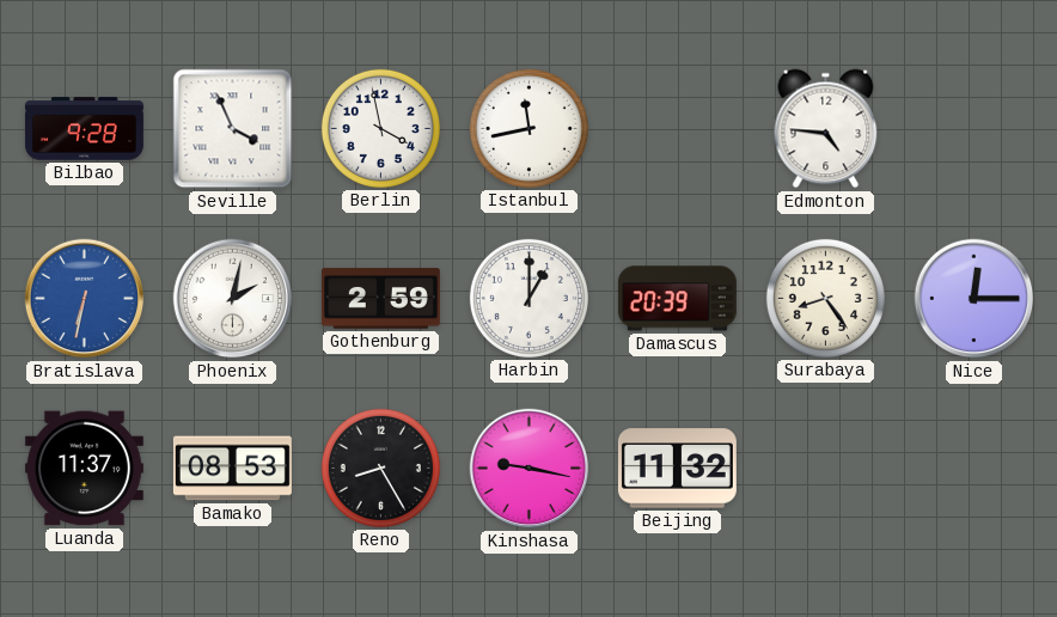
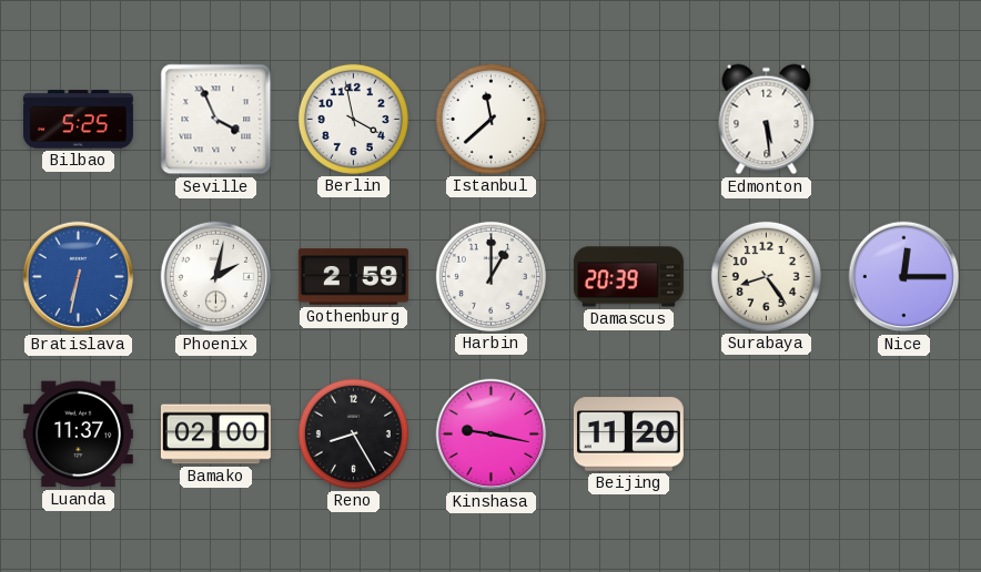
Bilbao: 9:28 -> 5:25
Istanbul: 11:43 -> 11:38
Edmonton: 4:46 -> 5:29
Bamako: 08:53 -> 02:00
Beijing: 11:32 -> 11:20
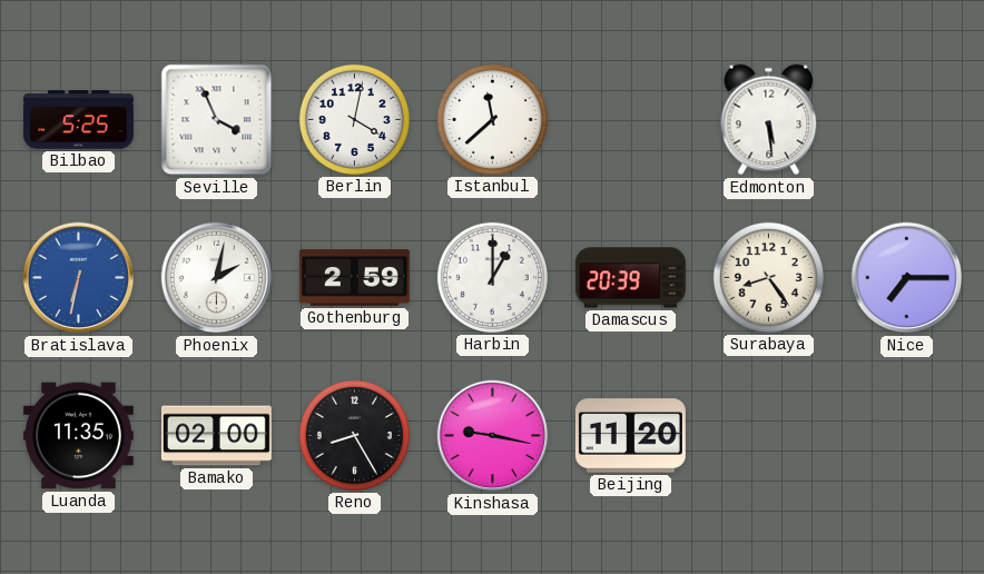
Berlin: 3:58 -> 4:02
Nice: 12:15 -> 7:15
Luanda: 11:37 -> 11:35
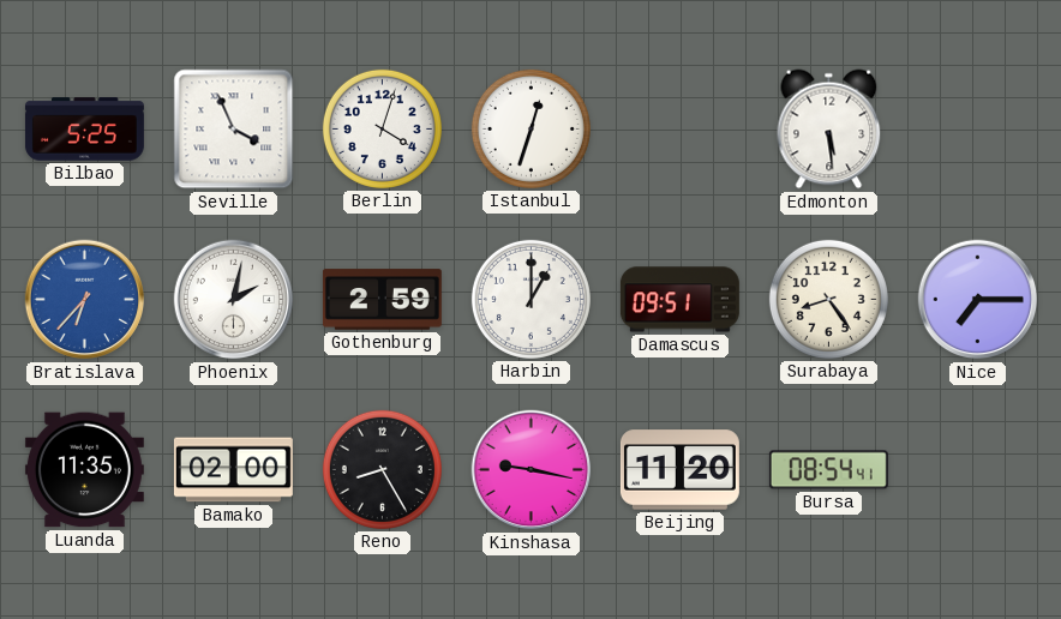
Berlin: 4:02 -> 4:03
Istanbul: 11:38 -> 12:33
Bratislava: 6:32 -> 6:37
Damascus: 20:39 -> 09:51
Bursa: none -> 08:54
